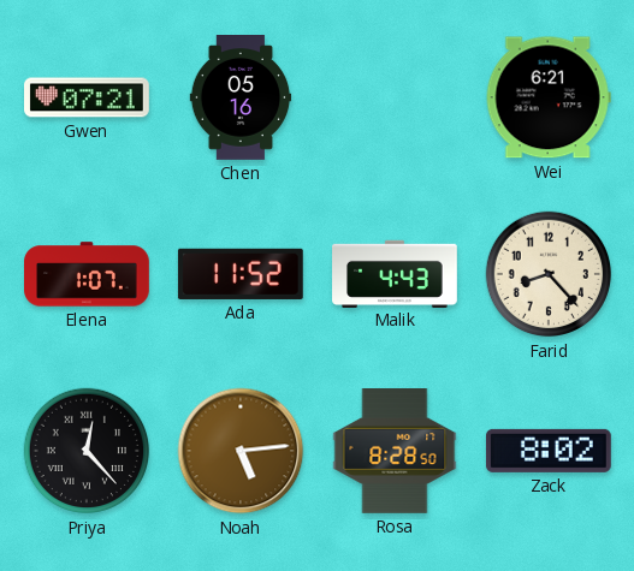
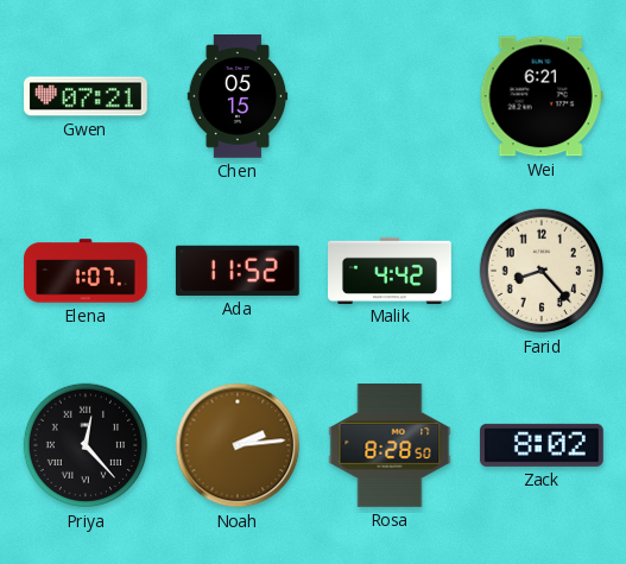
Chen: 05:16 -> 05:15
Malik: 4:43 -> 4:42
Noah: 5:14 -> 2:14
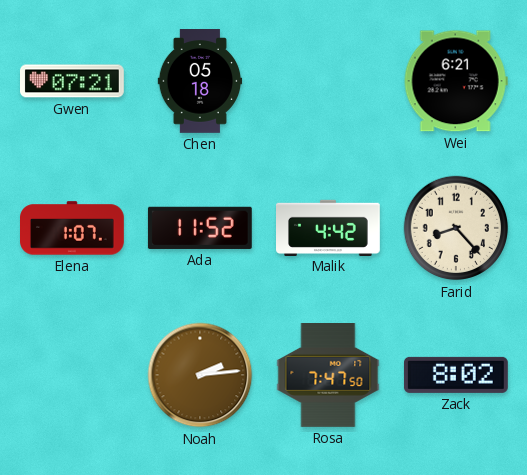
Chen: 05:15 -> 05:18
Priya: 12:23 -> none
Rosa: 8:28 -> 7:47
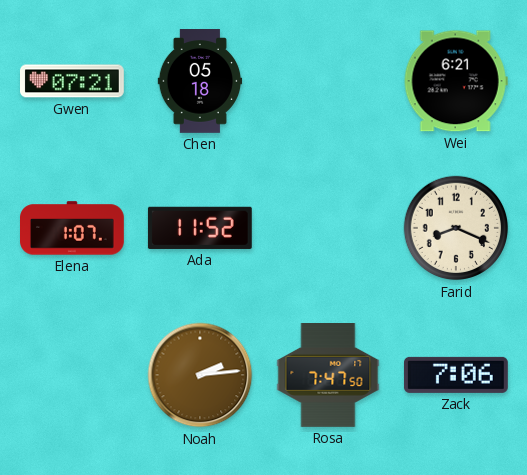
Malik: 4:42 -> none
Farid: 8:23 -> 8:19
Zack: 8:02 -> 7:06
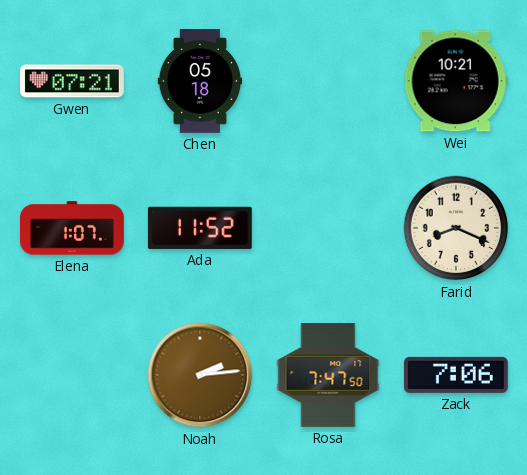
Wei: 6:21 -> 10:21
